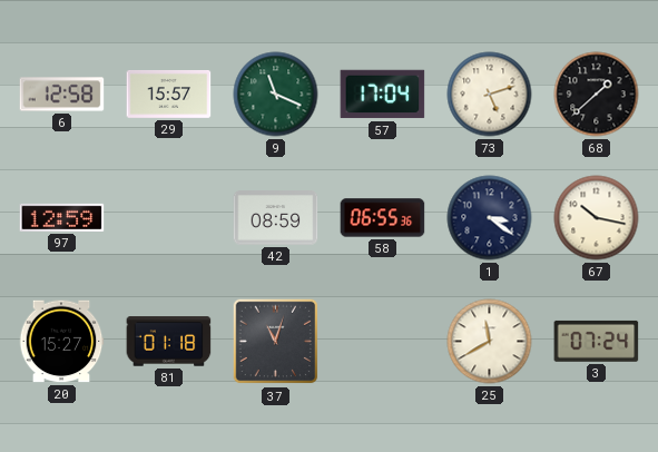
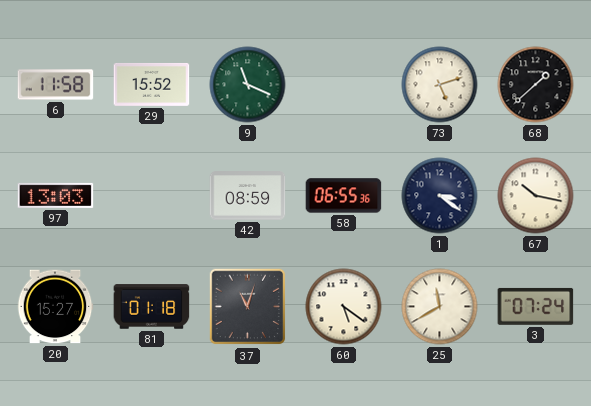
6: 12:58 -> 11:58
29: 15:57 -> 15:52
57: 17:04 -> none
97: 12:59 -> 13:03
60: none -> 5:21
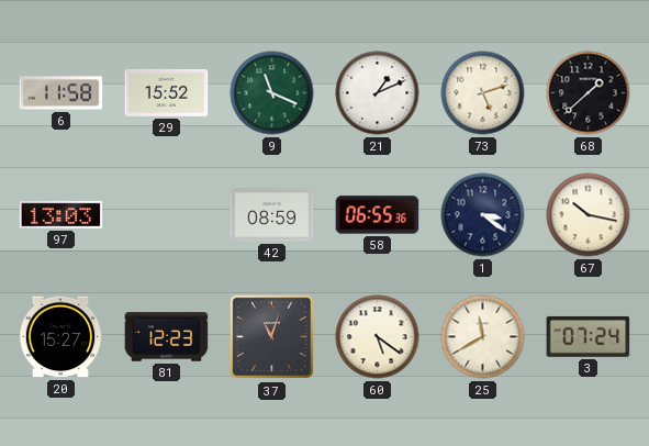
21: none -> 1:11
81: 01:18 -> 12:23
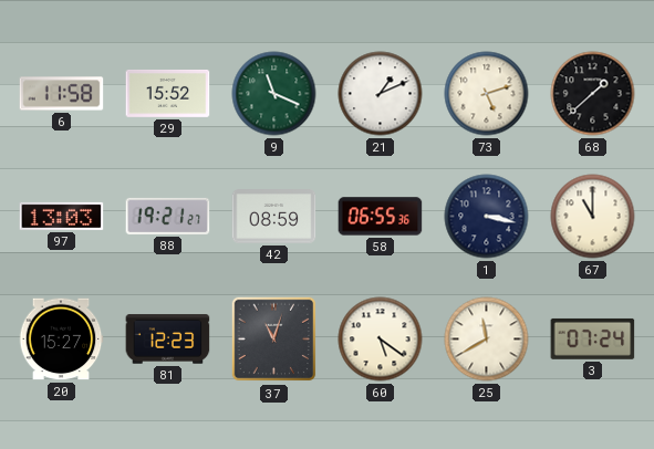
88: none -> 19:21
1: 3:21 -> 3:17
67: 10:17 -> 11:00
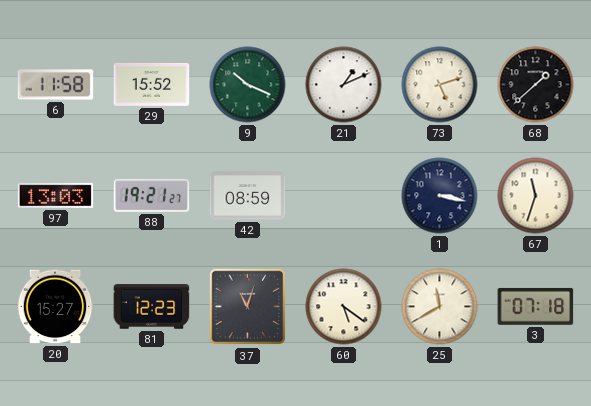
9: 11:19 -> 10:19
58: 06:55 -> none
67: 11:00 -> 11:33
3: 07:24 -> 07:18
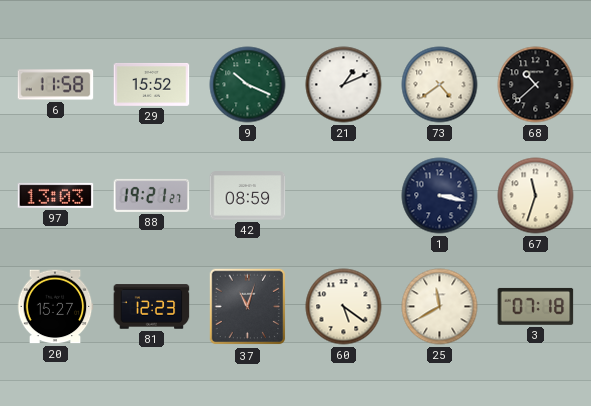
73: 5:12 -> 4:39
68: 1:38 -> 10:38
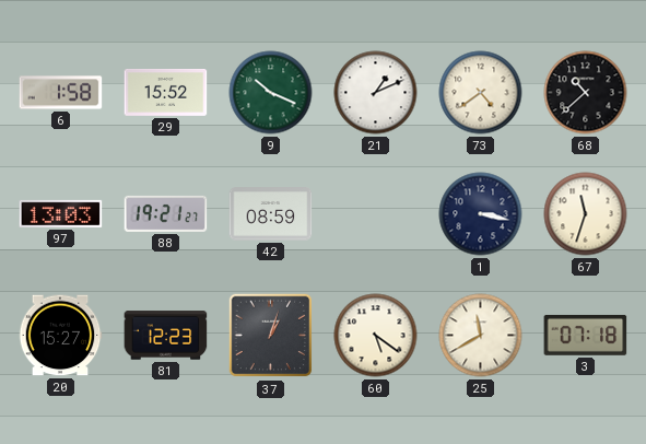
6: 11:58 -> 1:58
37: 11:03 -> 1:03
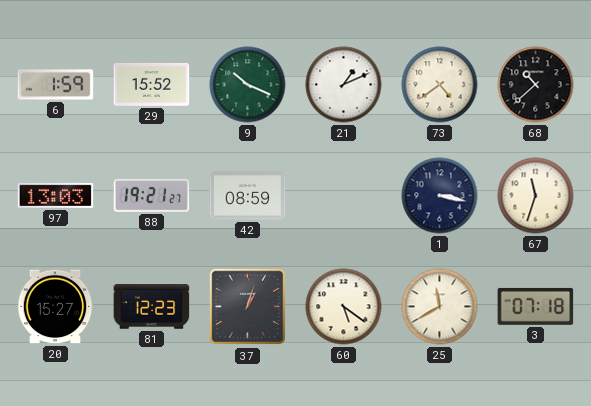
6: 1:58 -> 1:59
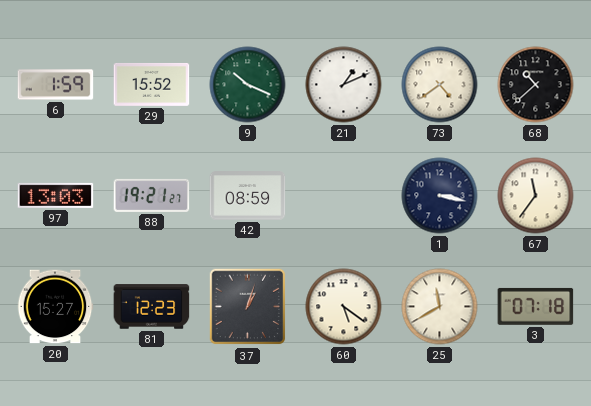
67: 11:33 -> 11:36
